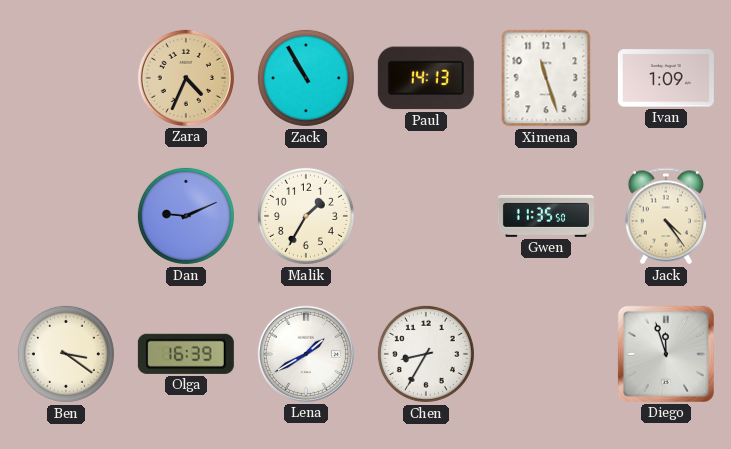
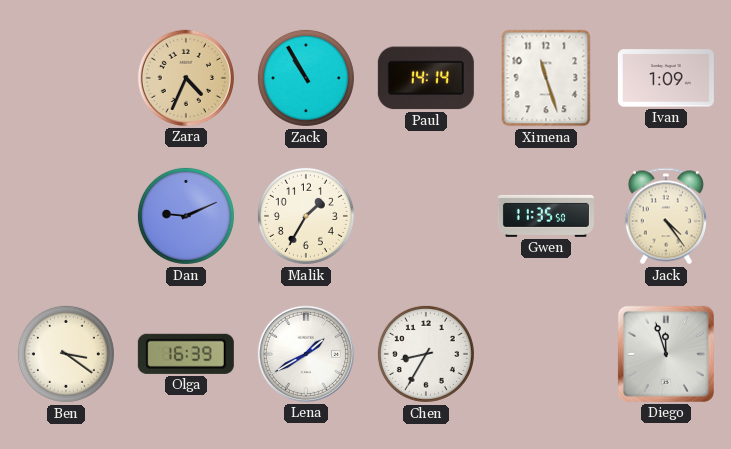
Paul: 14:13 -> 14:14
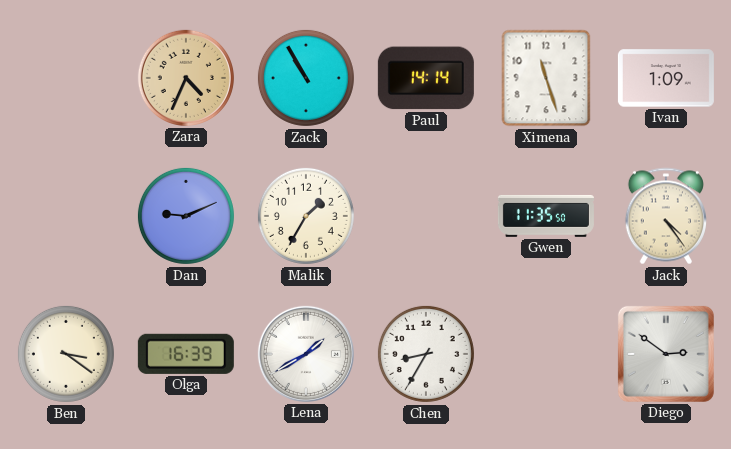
Diego: 11:57 -> 2:51
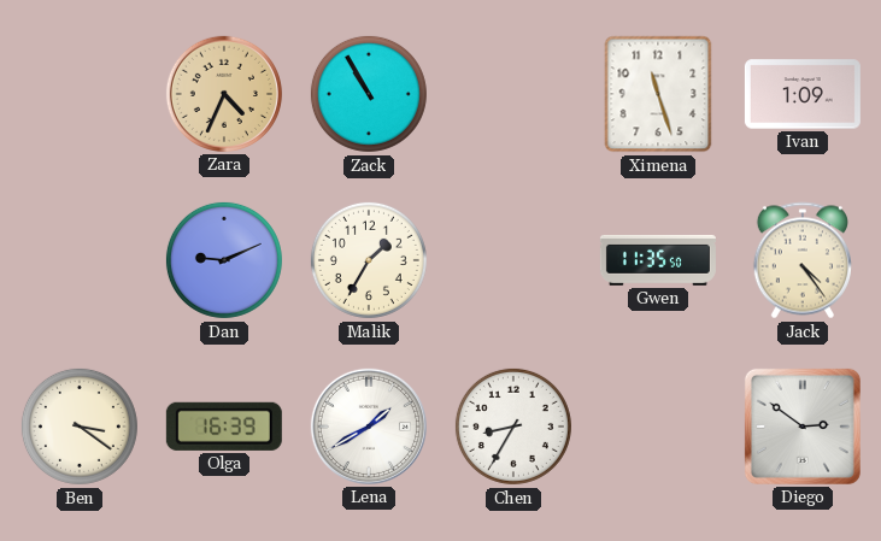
Paul: 14:14 -> none
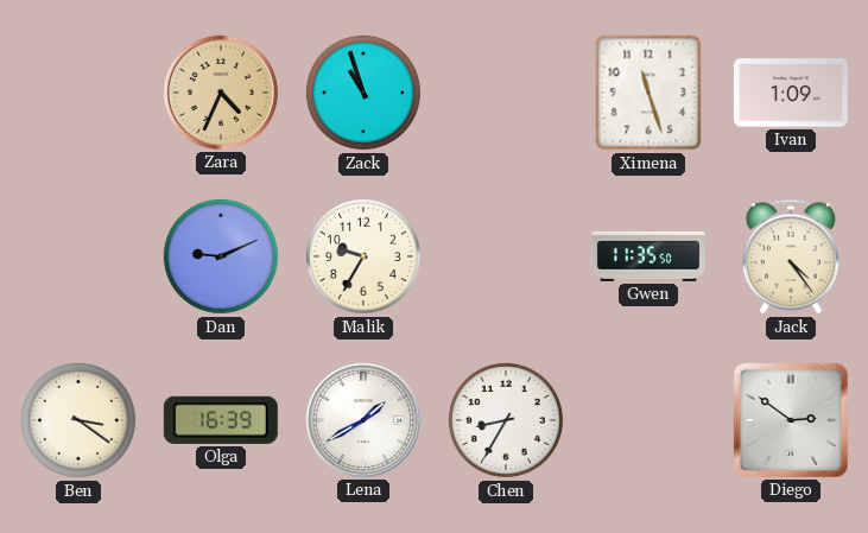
Zack: 10:55 -> 10:57
Malik: 1:35 -> 9:35
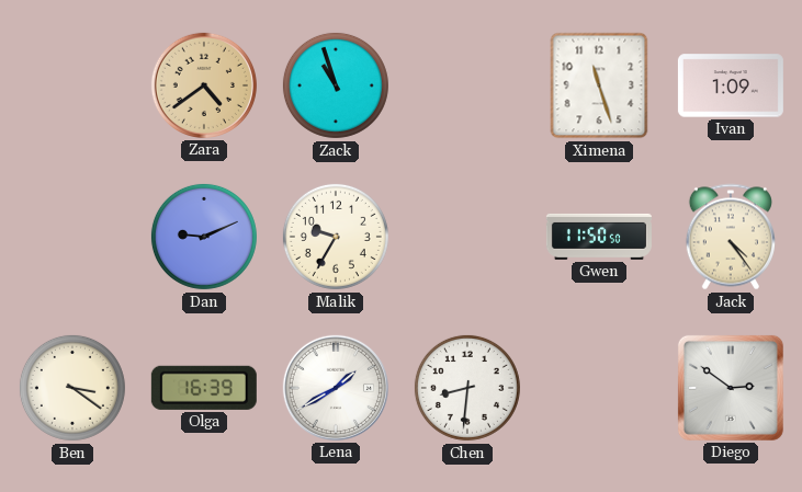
Zara: 4:34 -> 4:39
Gwen: 11:35 -> 11:50
Chen: 8:35 -> 8:31
